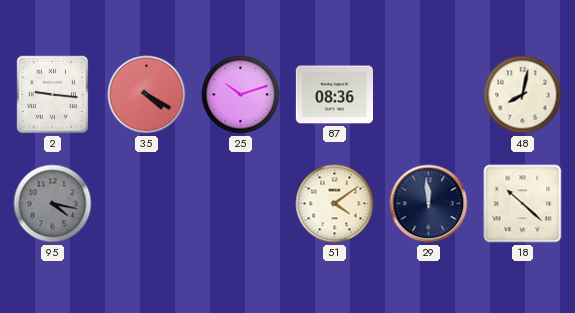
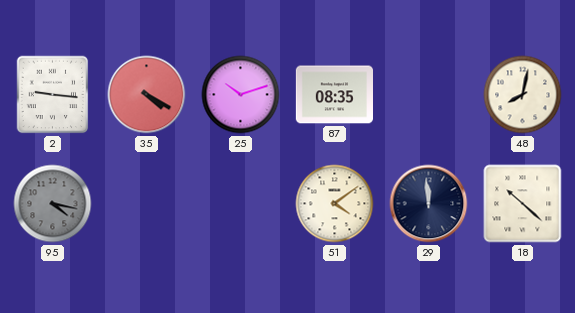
87: 08:36 -> 08:35
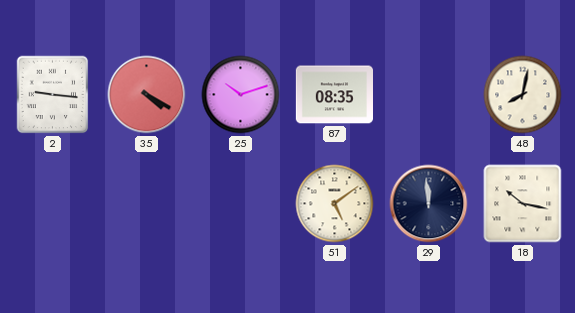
95: 4:17 -> none
51: 4:09 -> 5:09
18: 10:22 -> 10:17
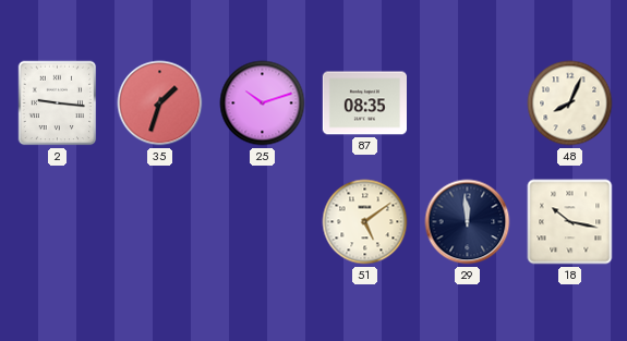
35: 4:20 -> 1:33
48: 8:02 -> 8:04
